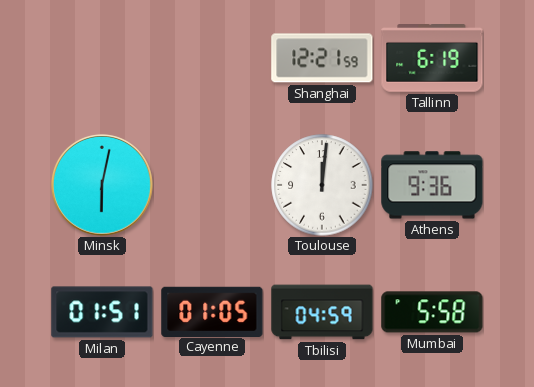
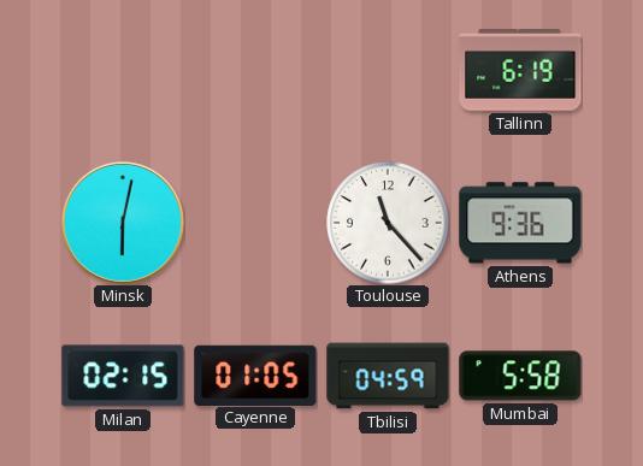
Shanghai: 12:21 -> none
Toulouse: 12:01 -> 11:23
Milan: 01:51 -> 02:15
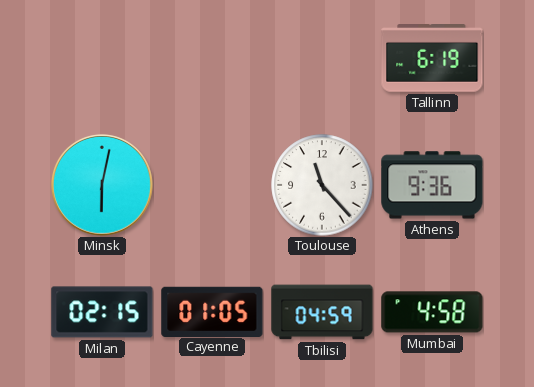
Mumbai: 5:58 -> 4:58
